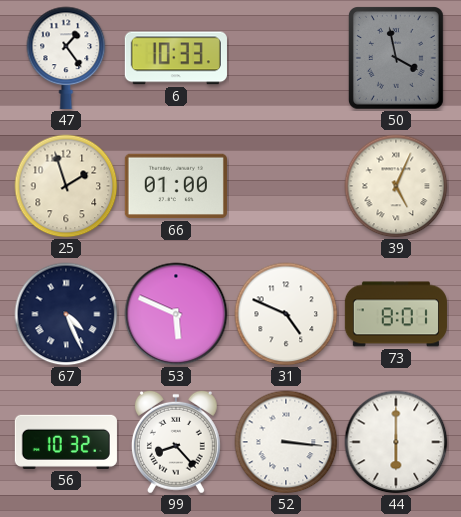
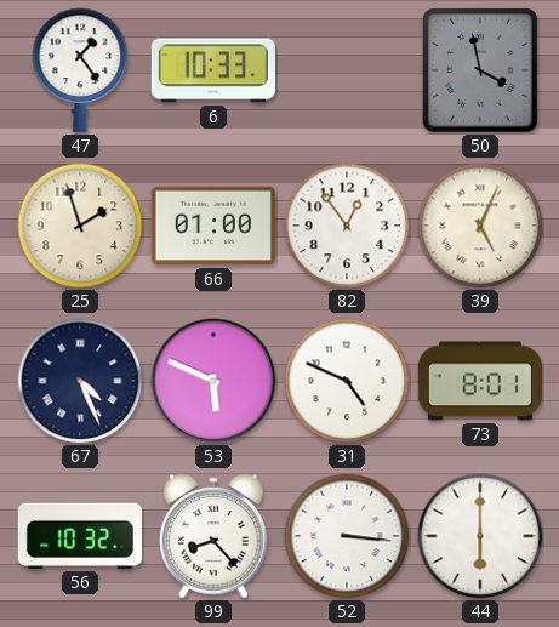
82: none -> 12:54
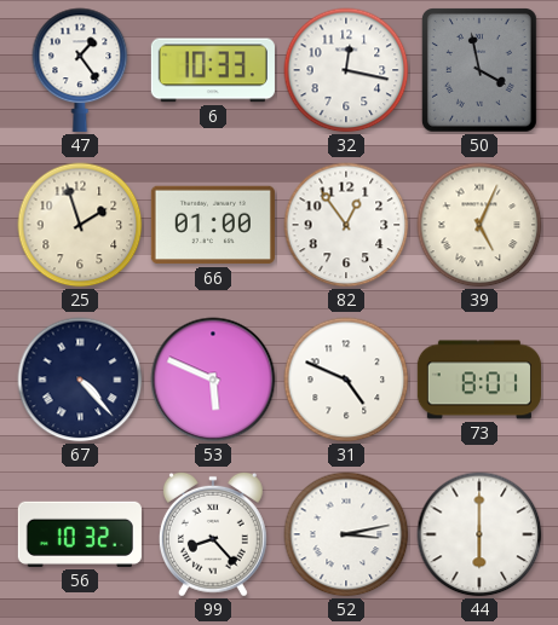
32: none -> 12:17
67: 4:26 -> 4:23
52: 3:16 -> 3:13
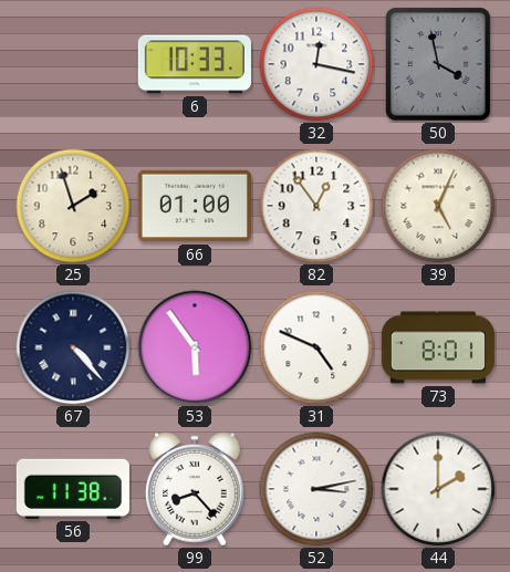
47: 1:24 -> none
53: 5:49 -> 5:54
56: 10:32 -> 11:38
44: 6:00 -> 2:00
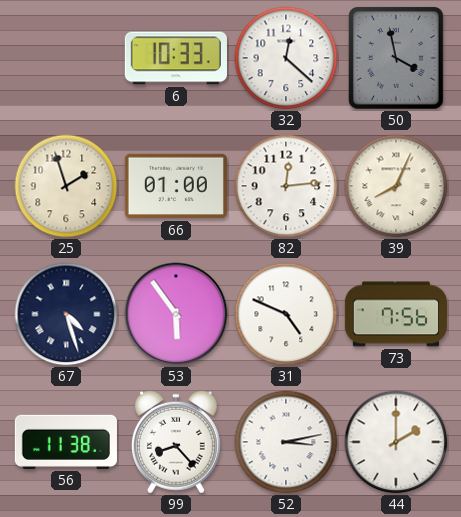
32: 12:17 -> 12:22
82: 12:54 -> 12:14
39: 5:04 -> 8:04
67: 4:23 -> 4:27
73: 8:01 -> 7:56
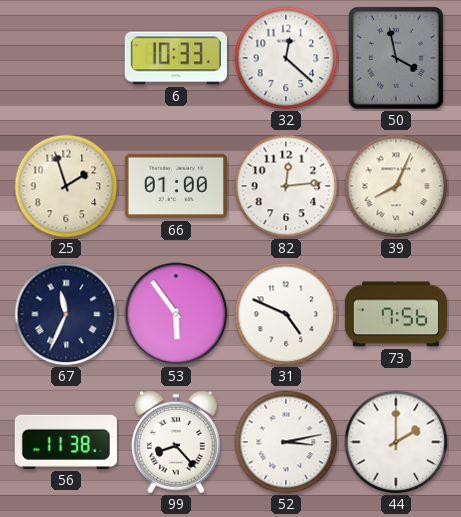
67: 4:27 -> 11:34
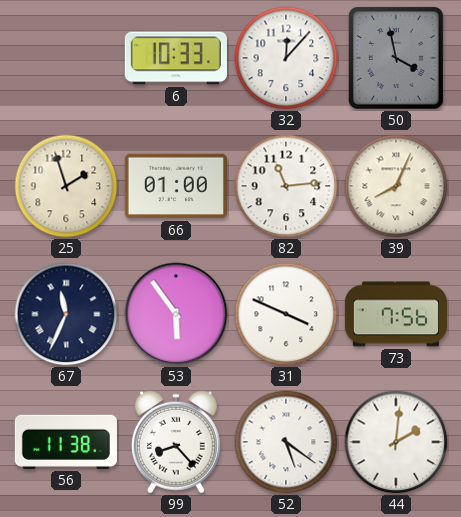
32: 12:22 -> 12:07
82: 12:14 -> 11:14
31: 4:49 -> 3:49
52: 3:13 -> 5:21
44: 2:00 -> 2:01
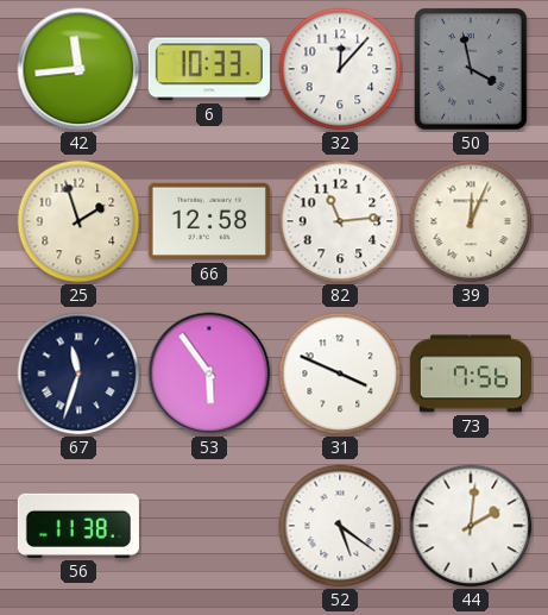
42: none -> 11:44
66: 01:00 -> 12:58
39: 8:04 -> 12:04
67: 11:34 -> 11:33
99: 8:23 -> none
